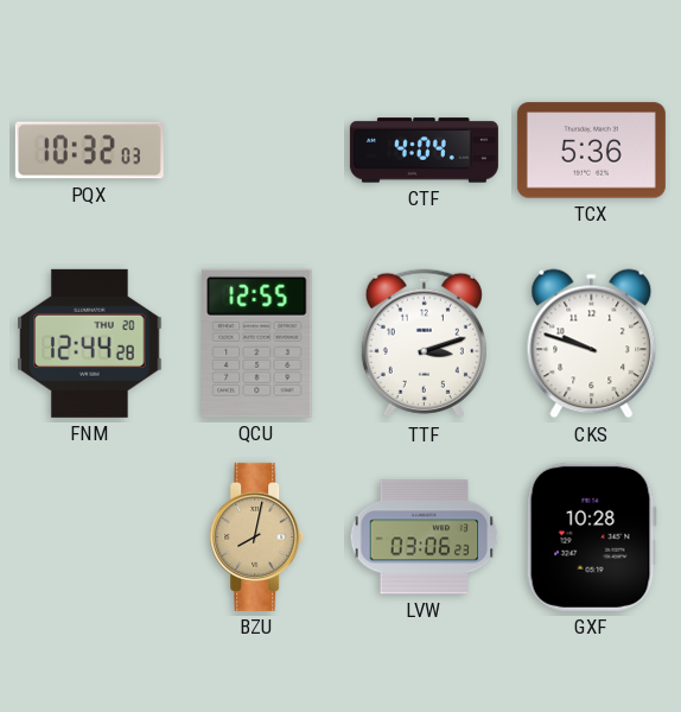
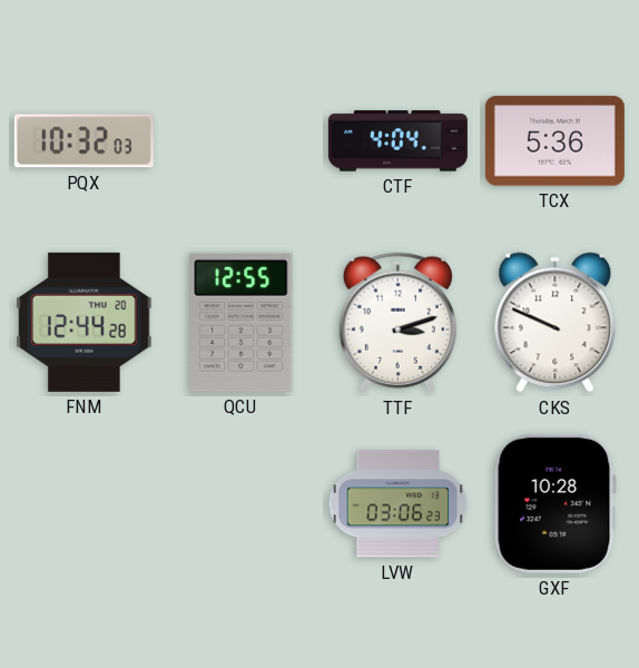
CKS: 9:48 -> 9:49
BZU: 8:02 -> none
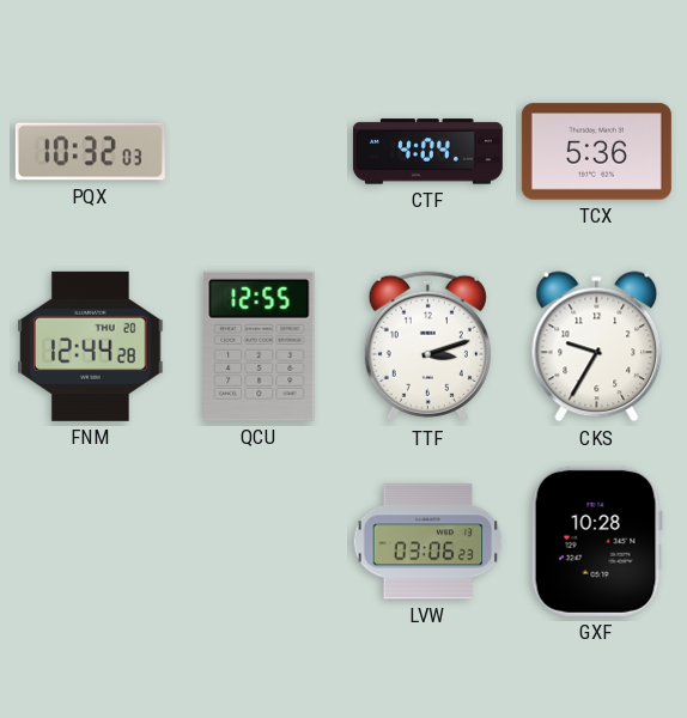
CKS: 9:49 -> 9:35
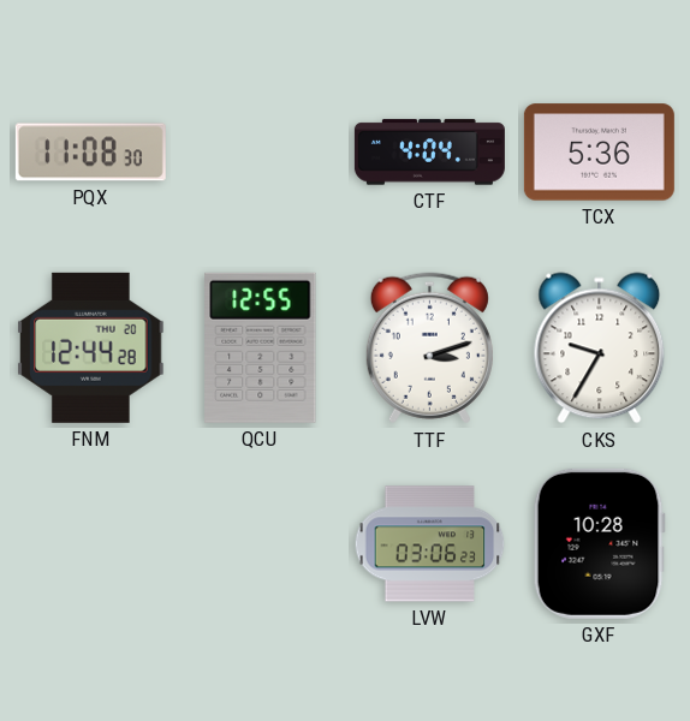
PQX: 10:32 -> 11:08
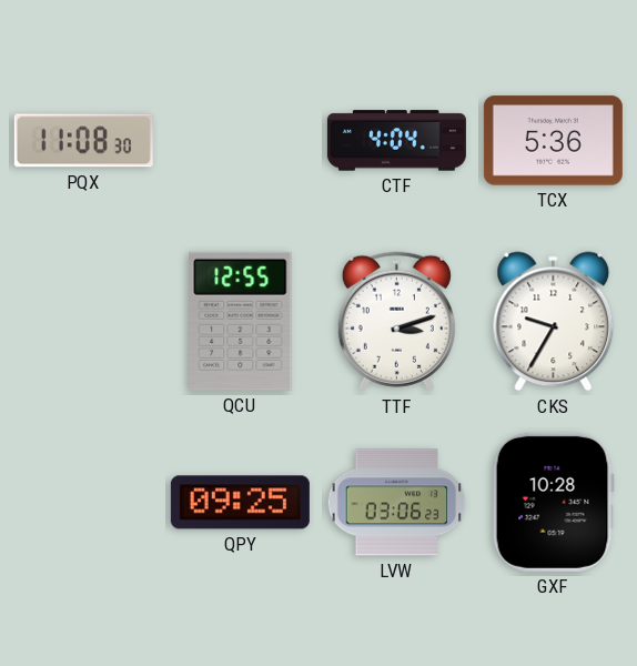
FNM: 12:44 -> none
QPY: none -> 09:25
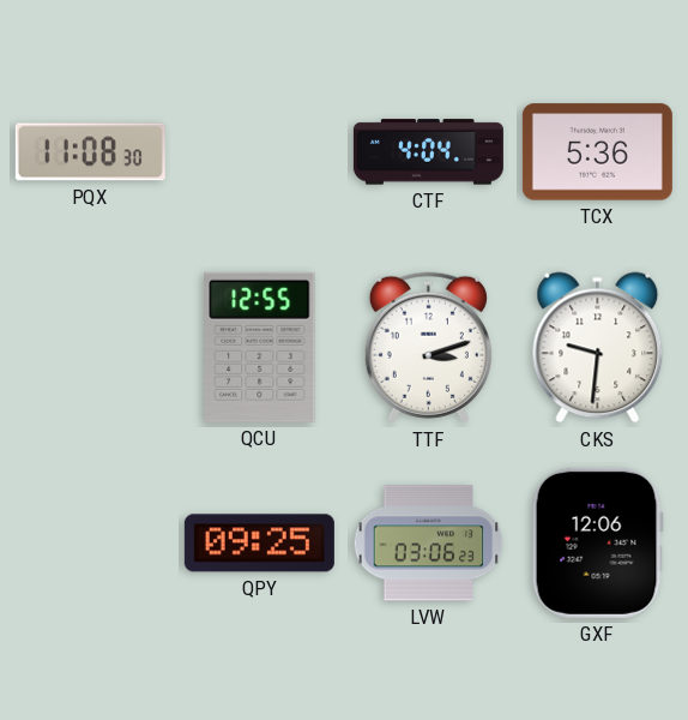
CKS: 9:35 -> 9:31
GXF: 10:28 -> 12:06
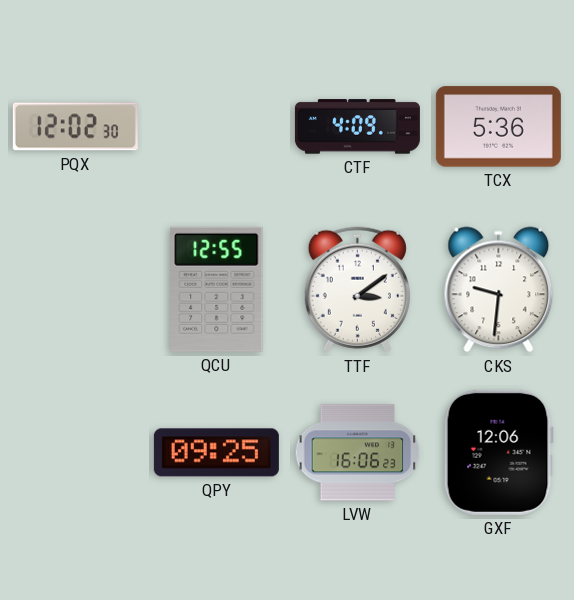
PQX: 11:08 -> 12:02
CTF: 4:04 -> 4:09
TTF: 3:12 -> 3:09
LVW: 03:06 -> 16:06
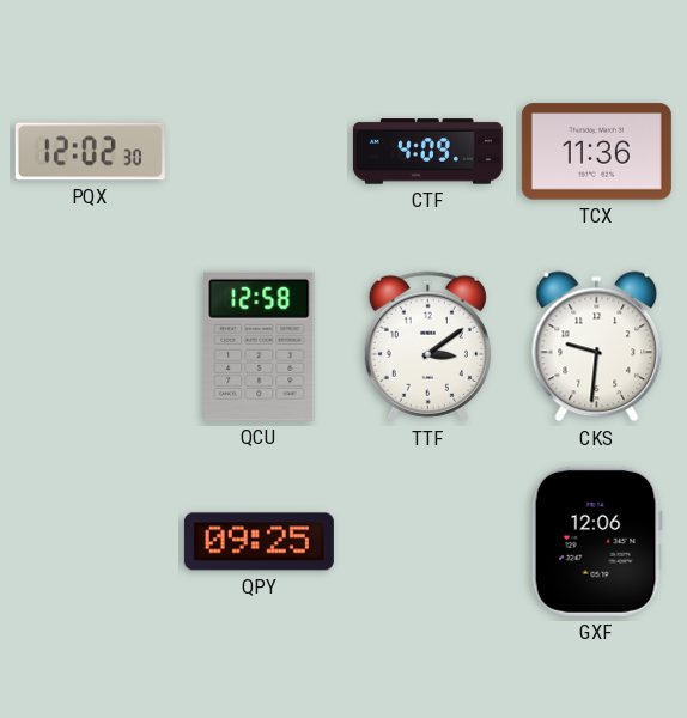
TCX: 5:36 -> 11:36
QCU: 12:55 -> 12:58
LVW: 16:06 -> none
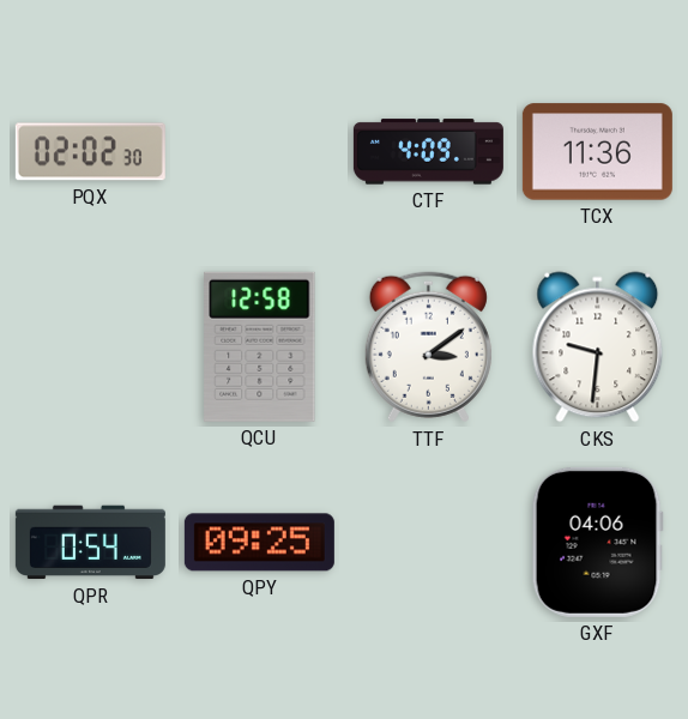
PQX: 12:02 -> 02:02
QPR: none -> 0:54
GXF: 12:06 -> 04:06
